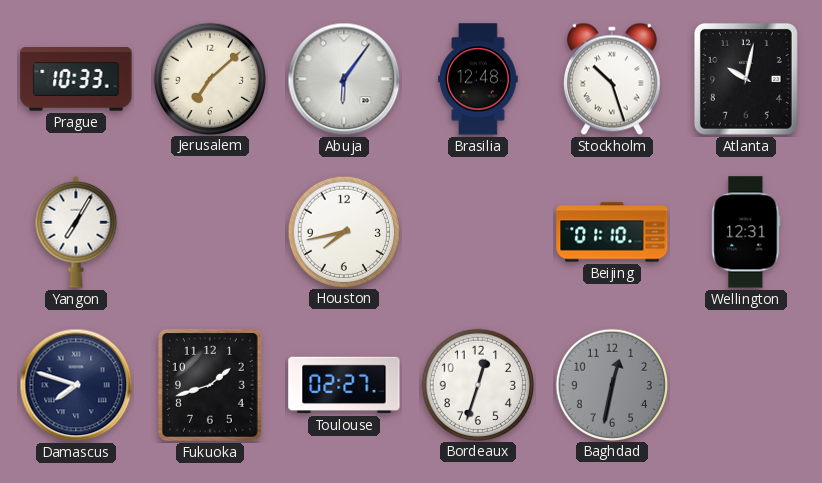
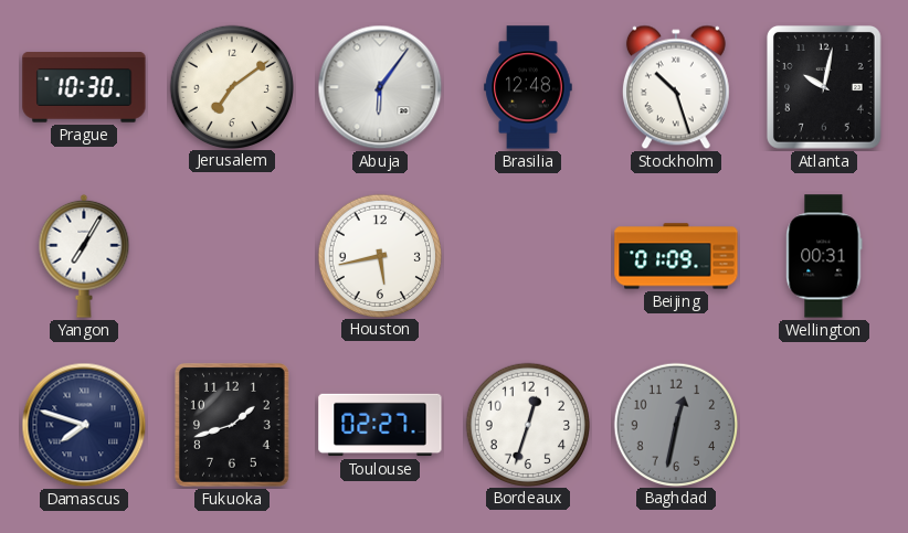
Prague: 10:33 -> 10:30
Jerusalem: 7:08 -> 7:09
Houston: 7:43 -> 5:43
Beijing: 01:10 -> 01:09
Wellington: 12:31 -> 00:31
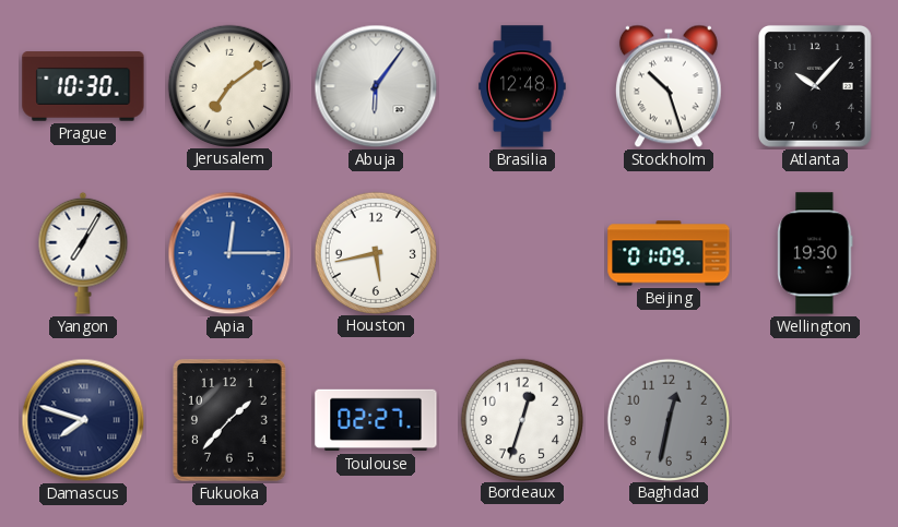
Atlanta: 10:02 -> 10:07
Apia: none -> 12:15
Wellington: 00:31 -> 19:30
Fukuoka: 1:42 -> 1:37
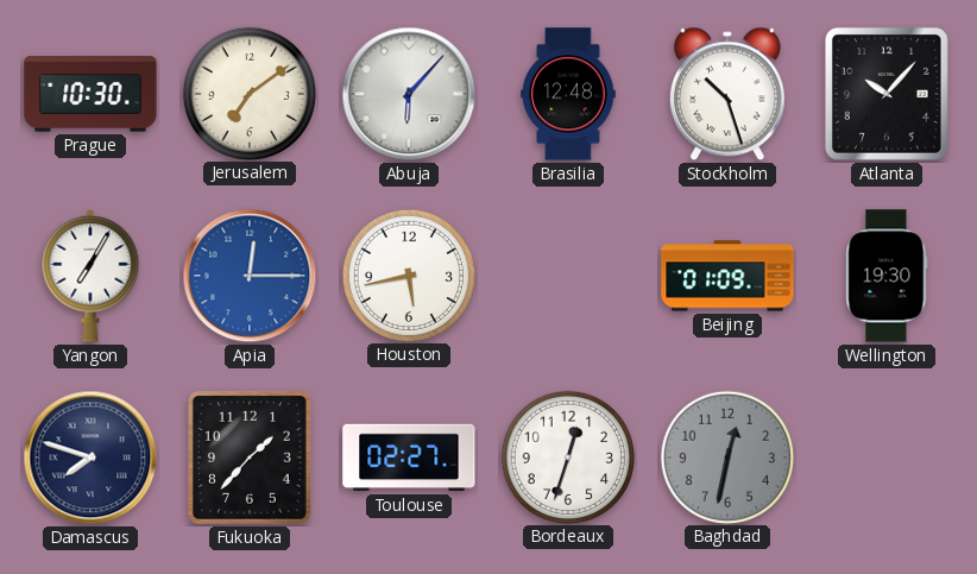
Abuja: 6:06 -> 6:07
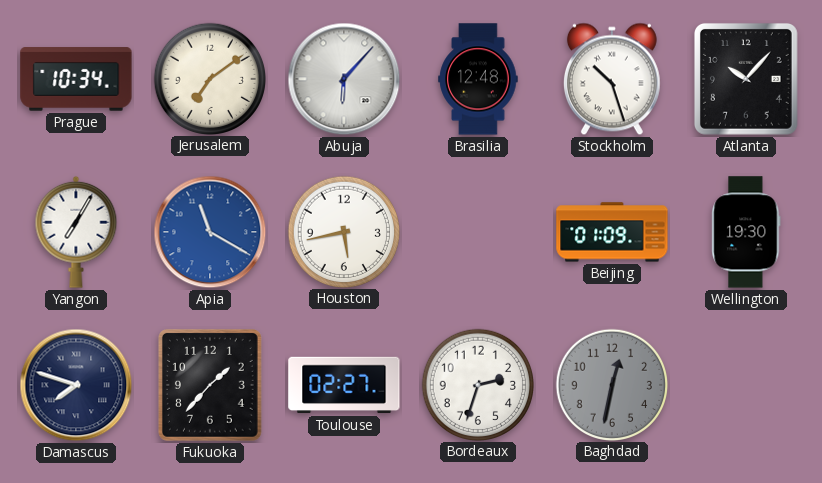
Prague: 10:30 -> 10:34
Apia: 12:15 -> 11:20
Bordeaux: 12:33 -> 2:33
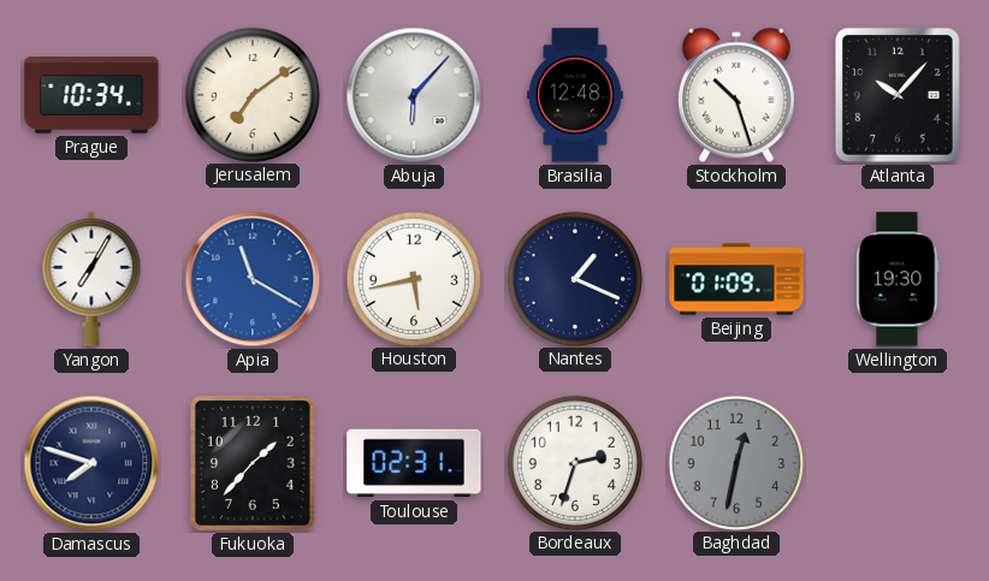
Nantes: none -> 1:19
Toulouse: 02:27 -> 02:31
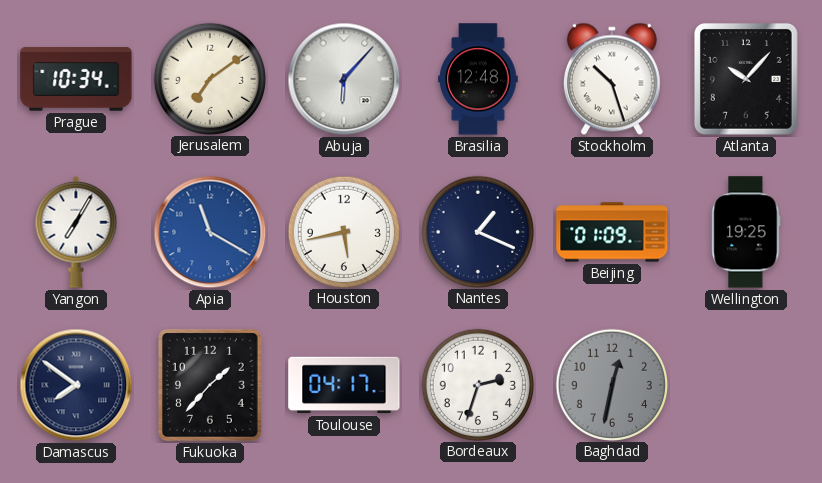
Wellington: 19:30 -> 19:25
Damascus: 7:48 -> 7:51
Toulouse: 02:31 -> 04:17
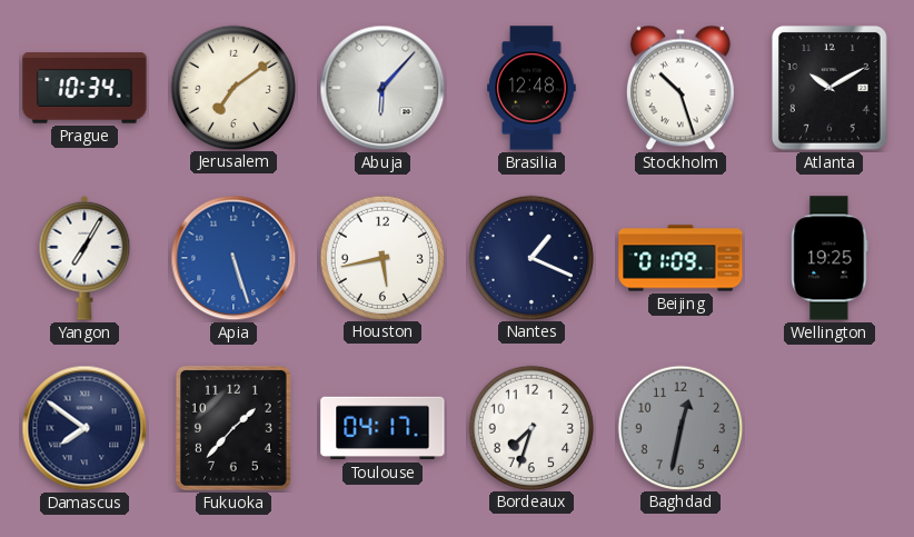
Atlanta: 10:07 -> 10:10
Apia: 11:20 -> 5:27
Bordeaux: 2:33 -> 7:33
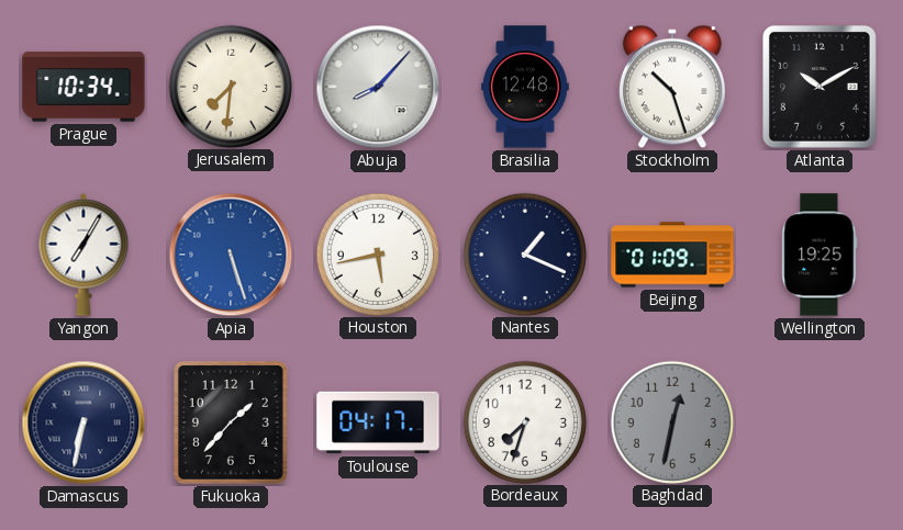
Jerusalem: 7:09 -> 7:31
Abuja: 6:07 -> 8:07
Damascus: 7:51 -> 6:32
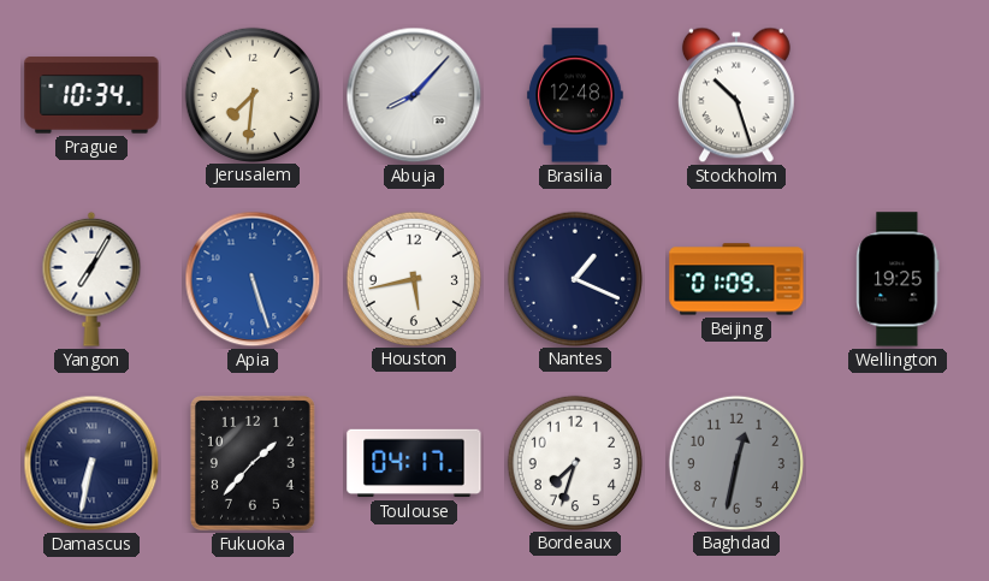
Atlanta: 10:10 -> none
